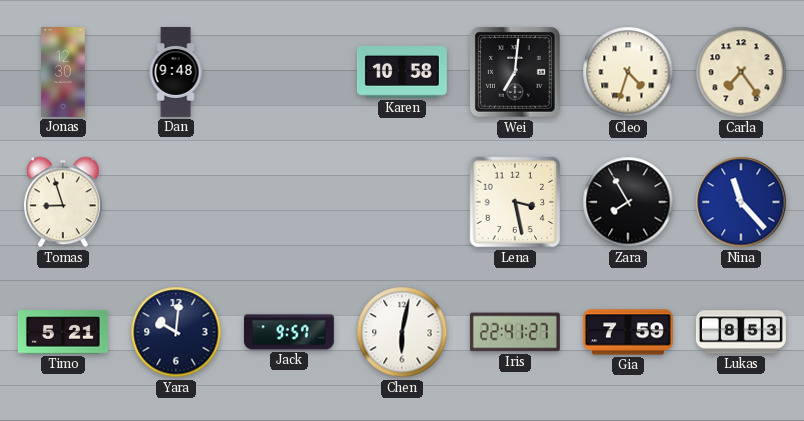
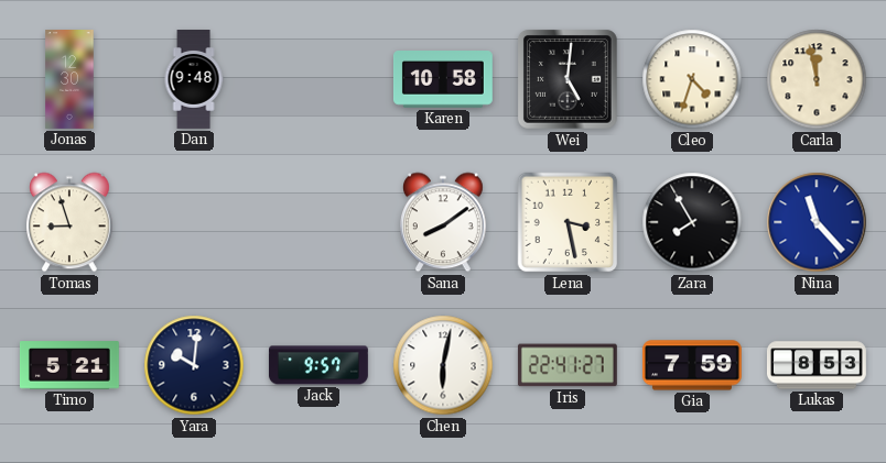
Wei: 7:01 -> 5:01
Carla: 7:24 -> 11:58
Sana: none -> 8:09
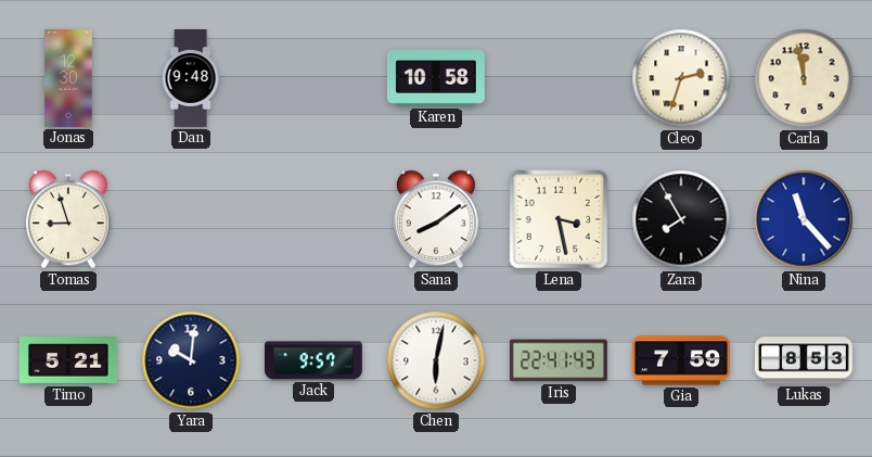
Wei: 5:01 -> none
Cleo: 4:33 -> 2:33
Iris: 22:41:27 -> 22:41:43
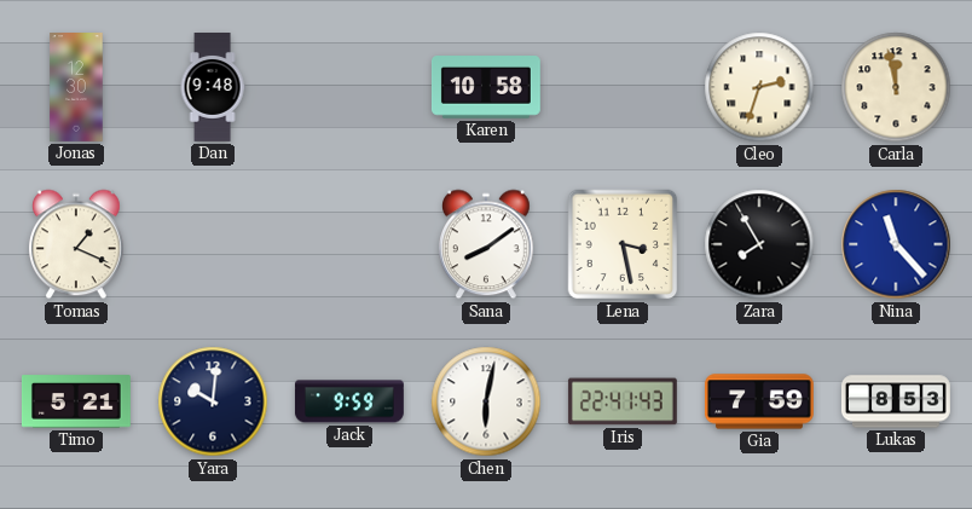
Tomas: 8:57 -> 1:19
Jack: 9:57 -> 9:59
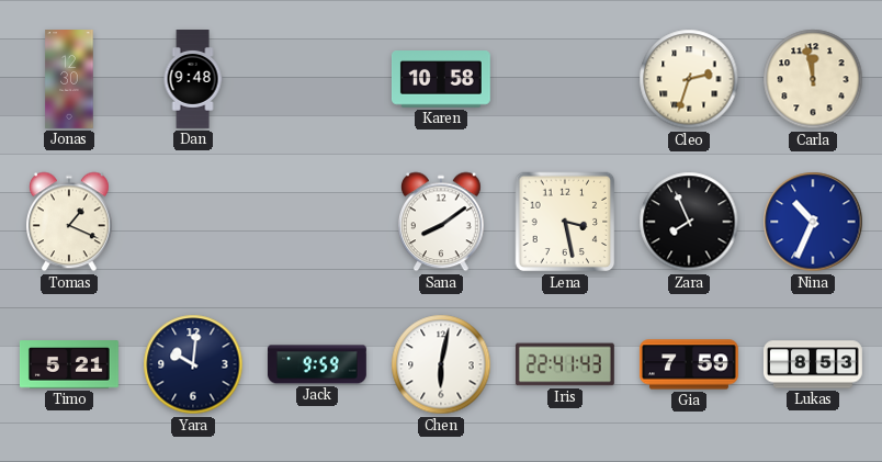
Zara: 7:55 -> 7:56
Nina: 11:23 -> 10:34
